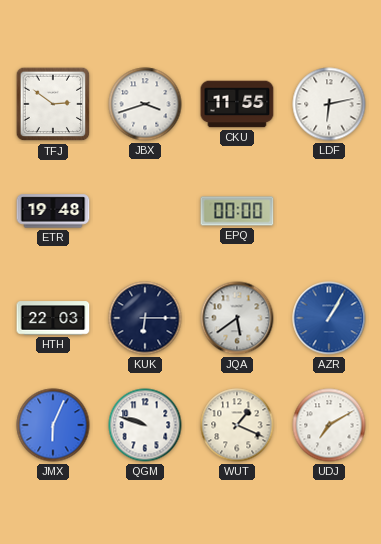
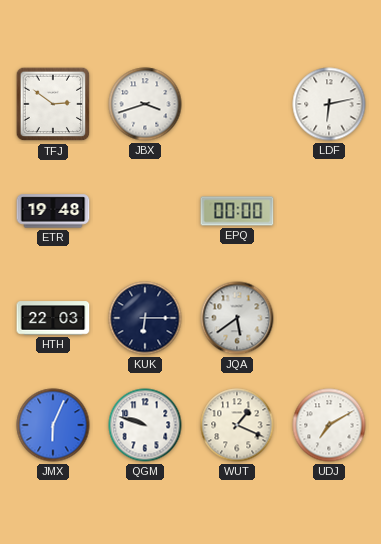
CKU: 11:55 -> none
AZR: 1:05 -> none
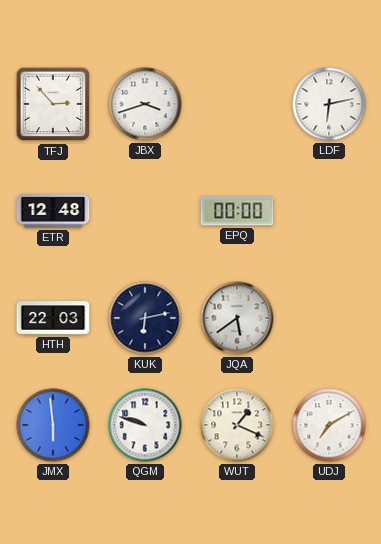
TFJ: 2:51 -> 2:53
ETR: 19:48 -> 12:48
KUK: 6:15 -> 6:13
JMX: 6:04 -> 5:59
